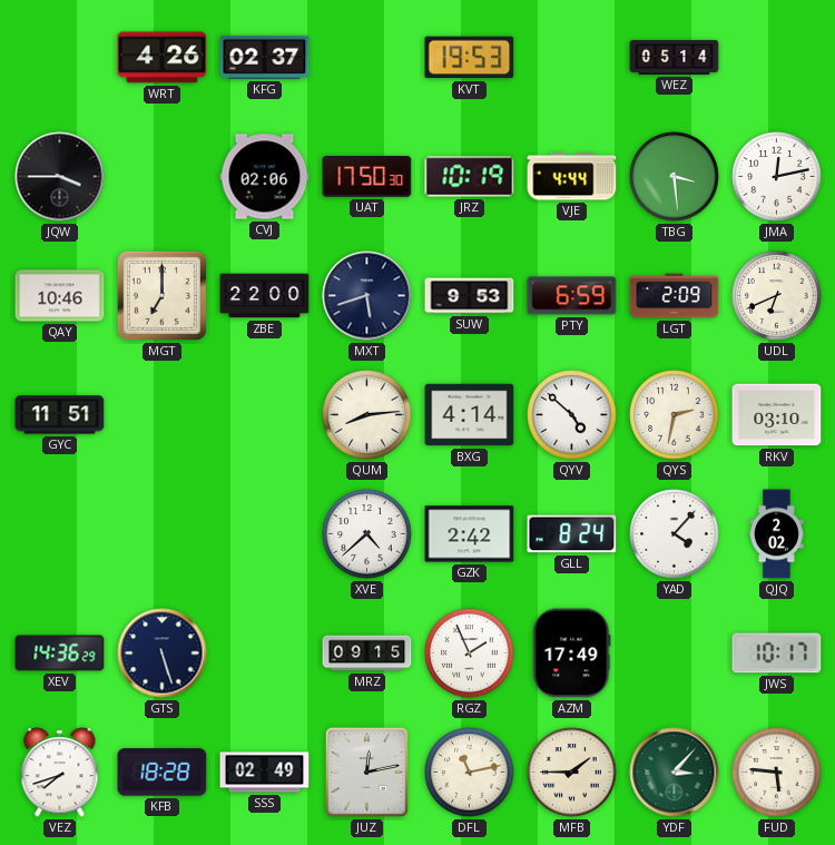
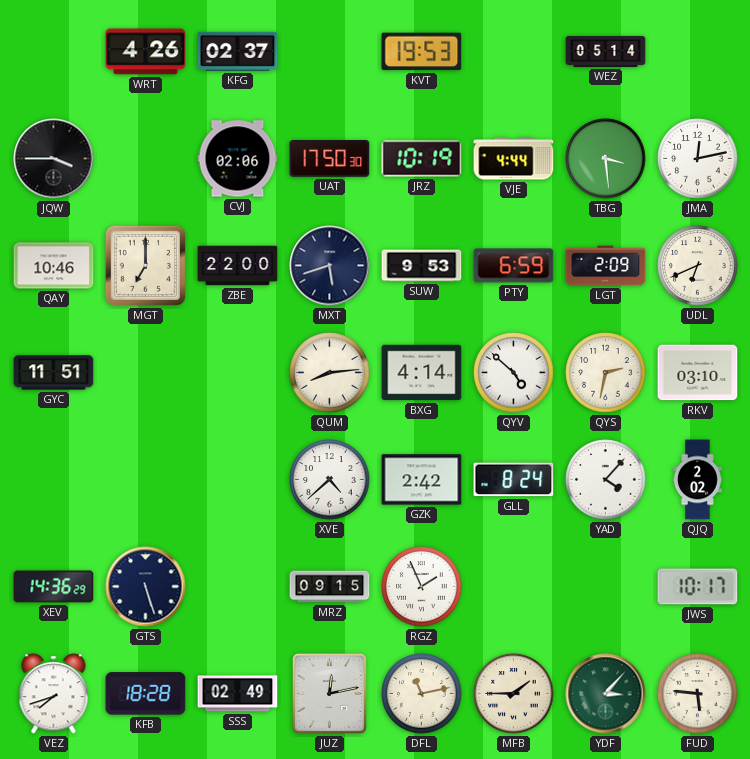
AZM: 17:49 -> none
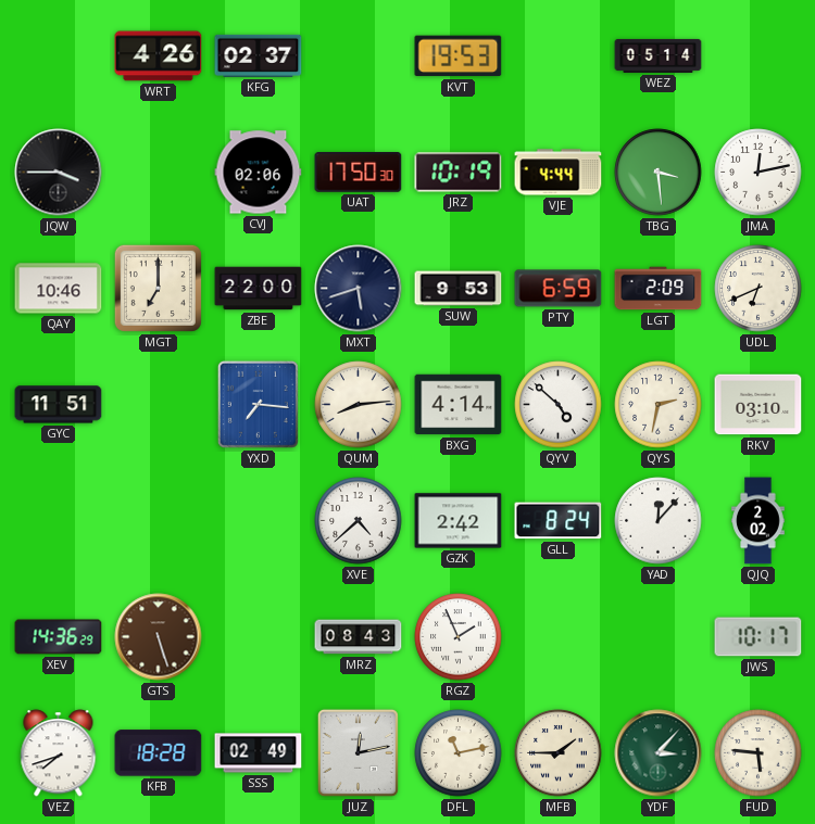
YXD: none -> 7:16
YAD: 4:07 -> 12:07
GTS dial: navy -> brown
MRZ: 09:15 -> 08:43
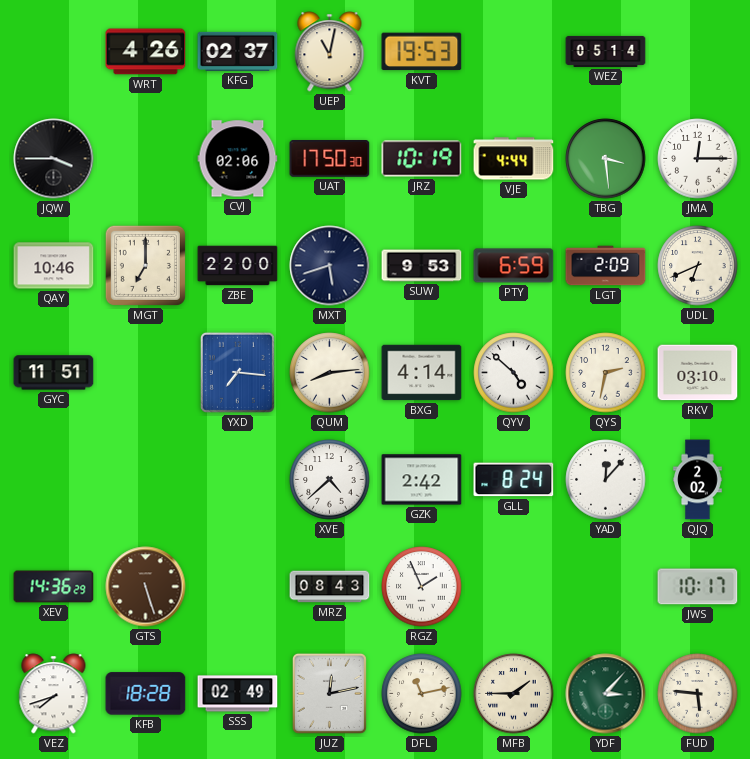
UEP: none -> 11:02
JMA: 12:13 -> 12:15
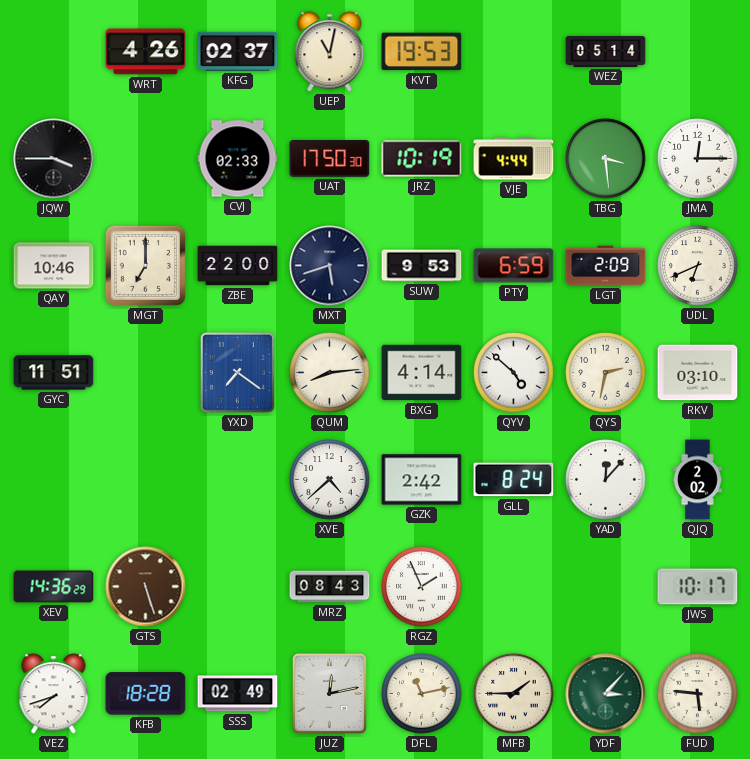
CVJ: 02:06 -> 02:33
YXD: 7:16 -> 7:21
